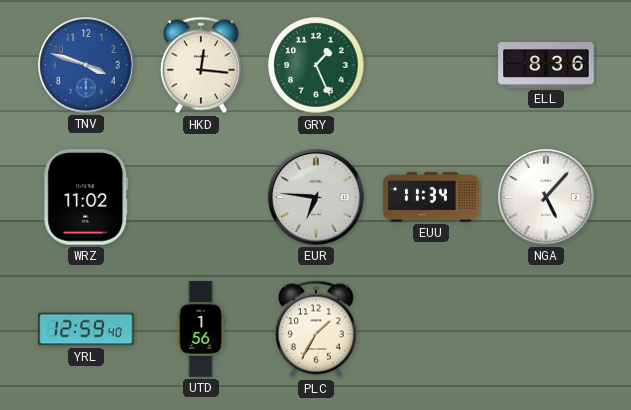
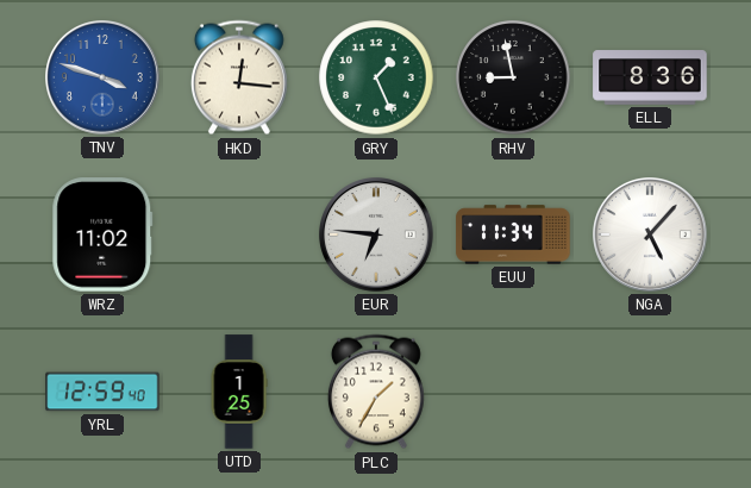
RHV: none -> 8:58
UTD: 1:56 -> 1:25
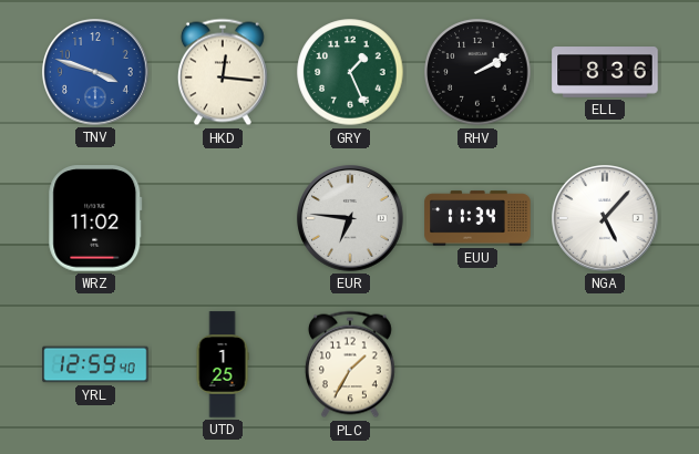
RHV: 8:58 -> 2:10
